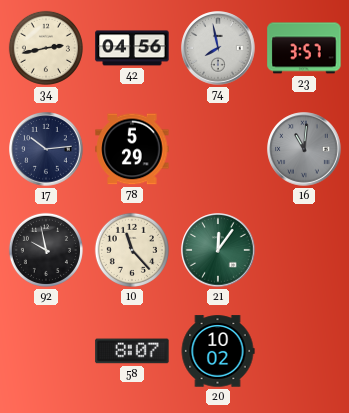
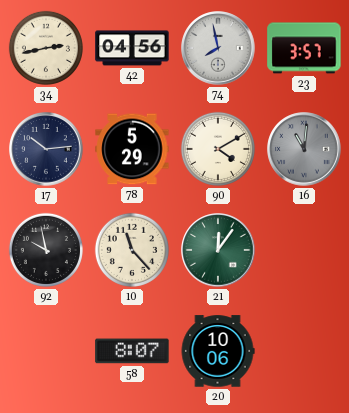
90: none -> 4:10
20: 10:02 -> 10:06
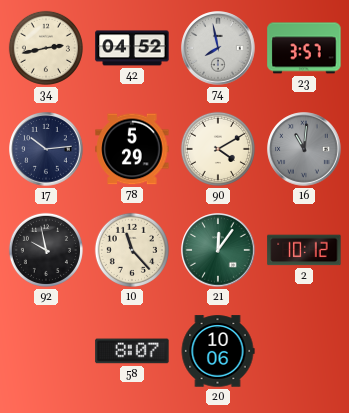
42: 04:56 -> 04:52
2: none -> 10:12
